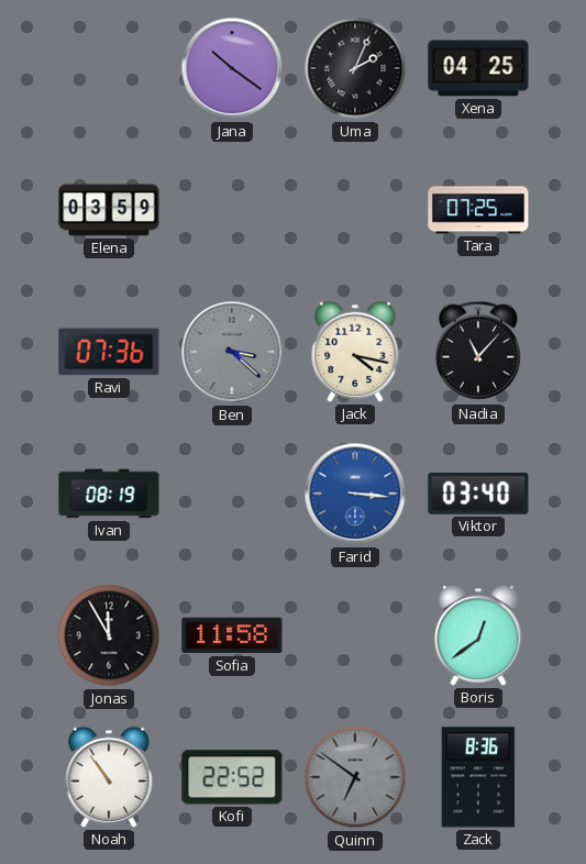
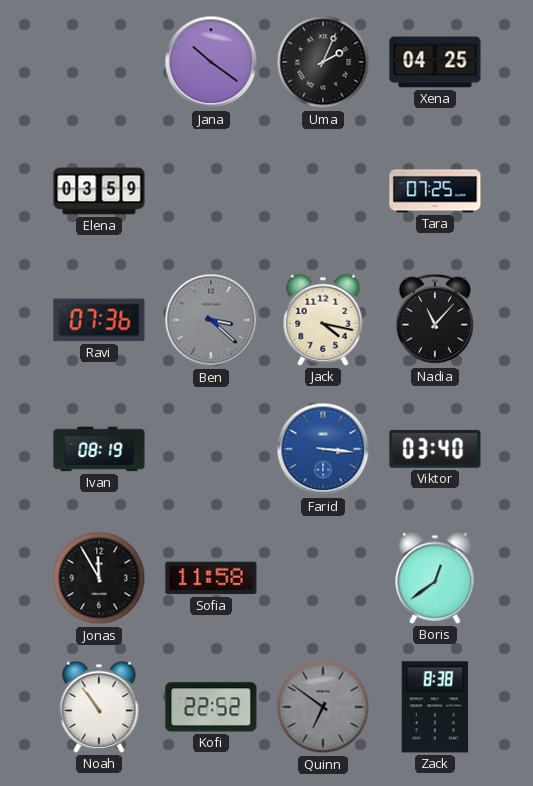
Zack: 8:36 -> 8:38
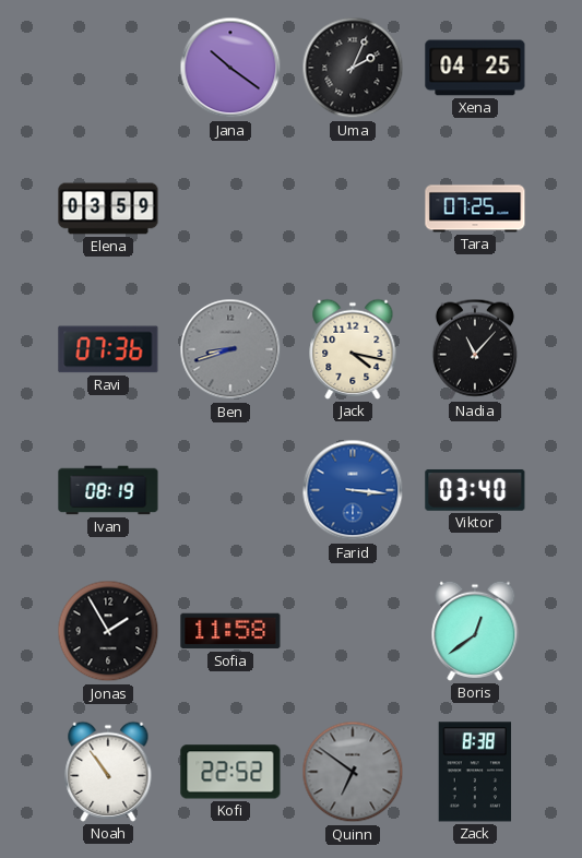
Ben: 3:22 -> 8:42
Jonas: 11:55 -> 1:55
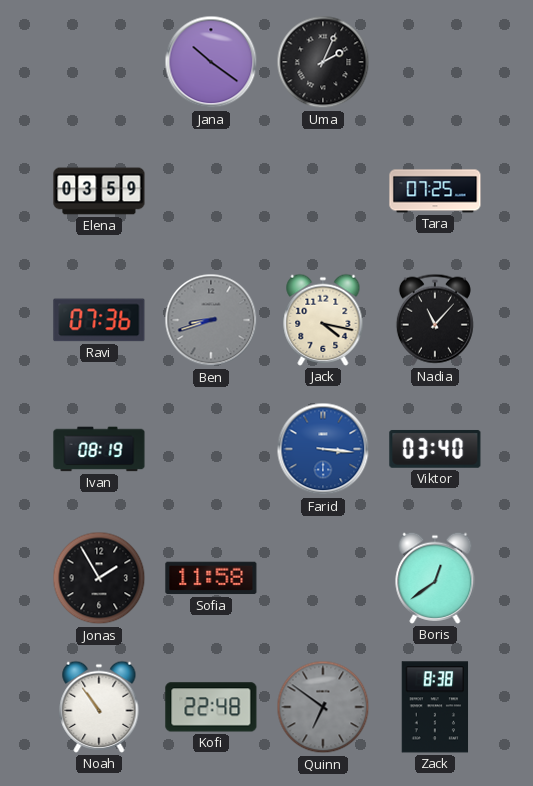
Xena: 04:25 -> none
Kofi: 22:52 -> 22:48
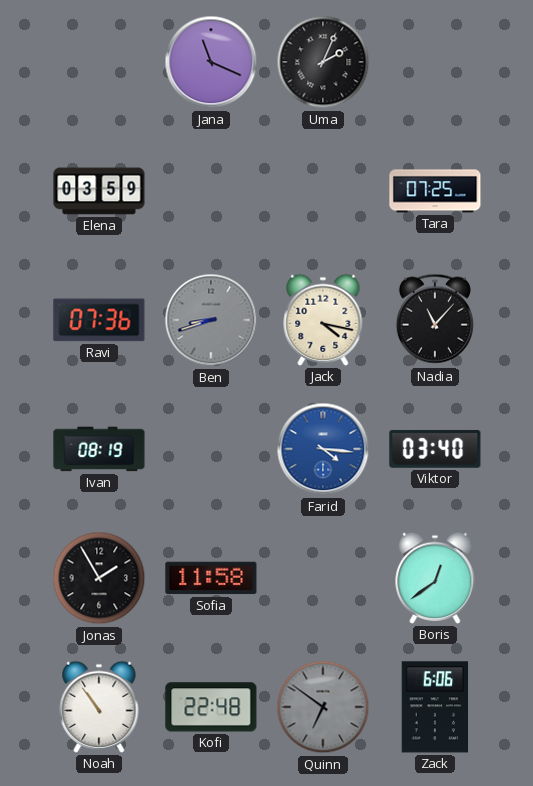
Jana: 10:21 -> 11:19
Farid: 3:16 -> 4:16
Zack: 8:38 -> 6:06
